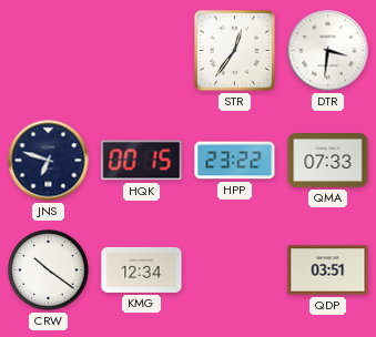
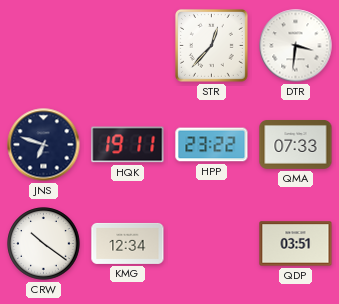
STR: 12:36 -> 12:37
HQK: 00:15 -> 19:11
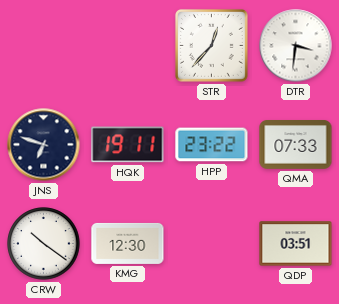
KMG: 12:34 -> 12:30
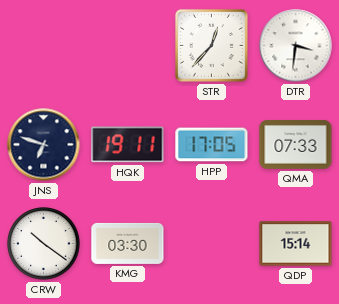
HPP: 23:22 -> 17:05
KMG: 12:30 -> 03:30
QDP: 03:51 -> 15:14
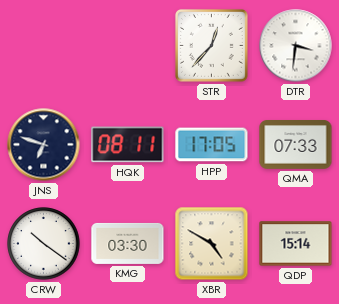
HQK: 19:11 -> 08:11
XBR: none -> 4:50
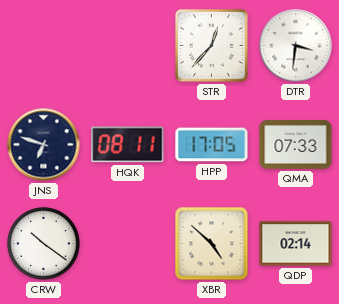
KMG: 03:30 -> none
XBR: 4:50 -> 4:52
QDP: 15:14 -> 02:14
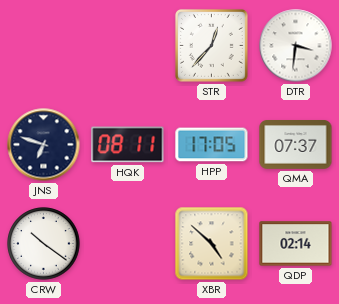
QMA: 07:33 -> 07:37
